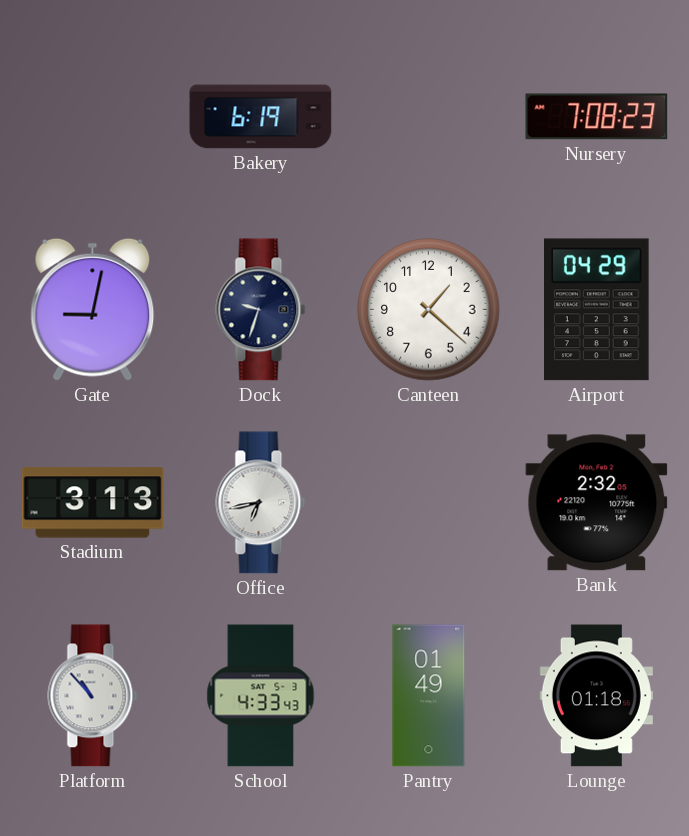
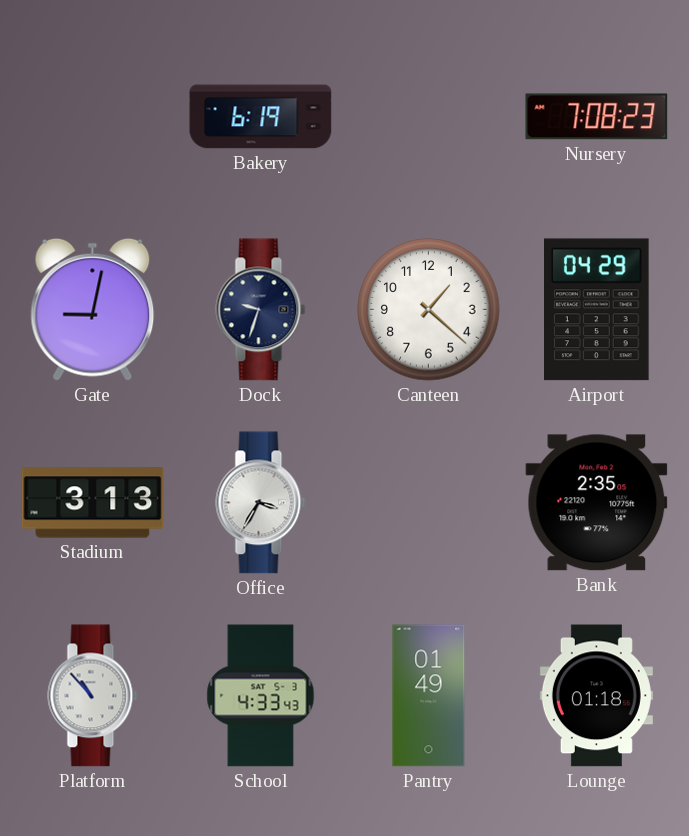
Office: 6:43 -> 3:35
Bank: 2:32 -> 2:35
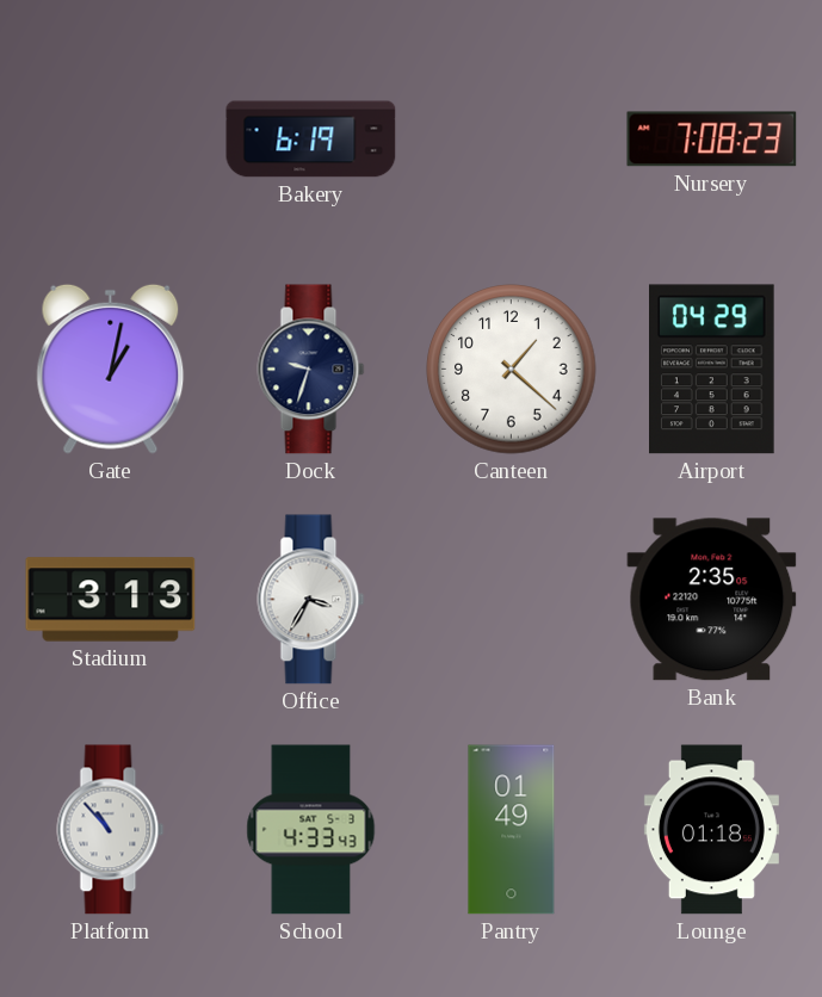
Gate: 9:02 -> 1:02
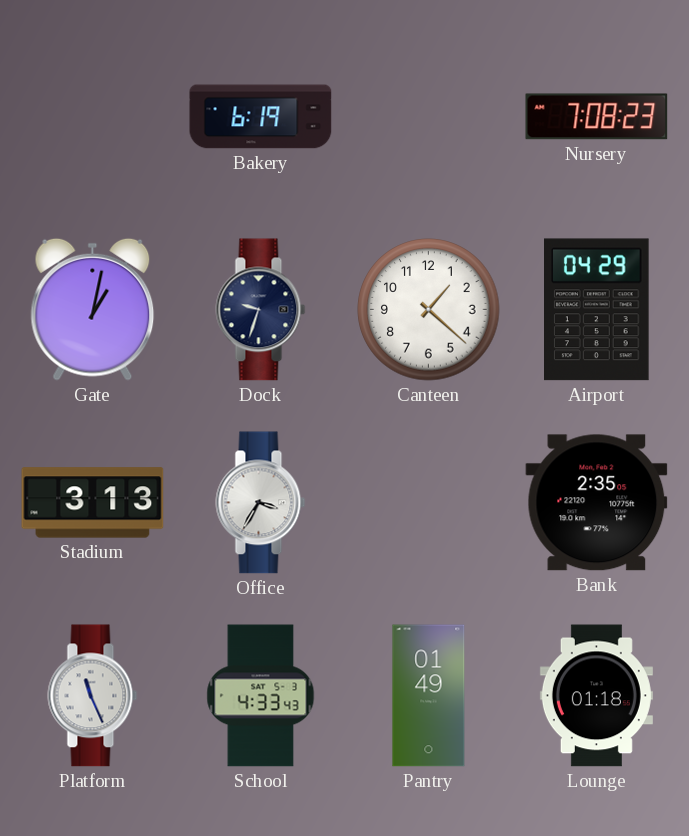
Platform: 10:53 -> 11:26
